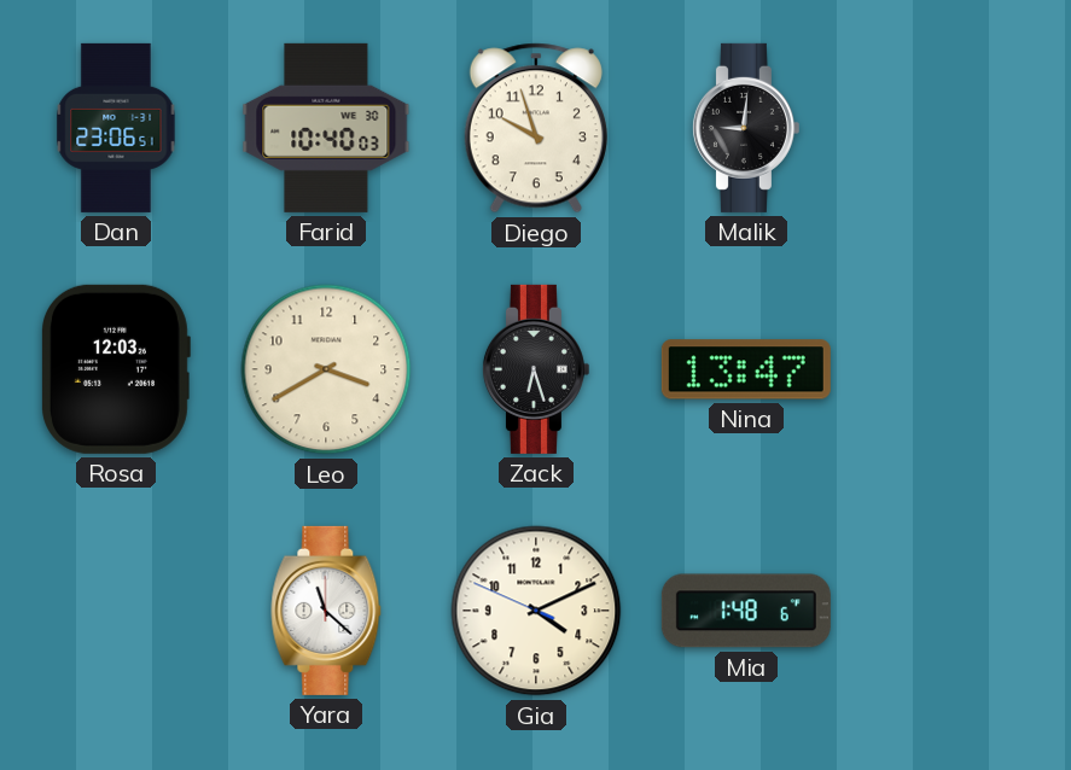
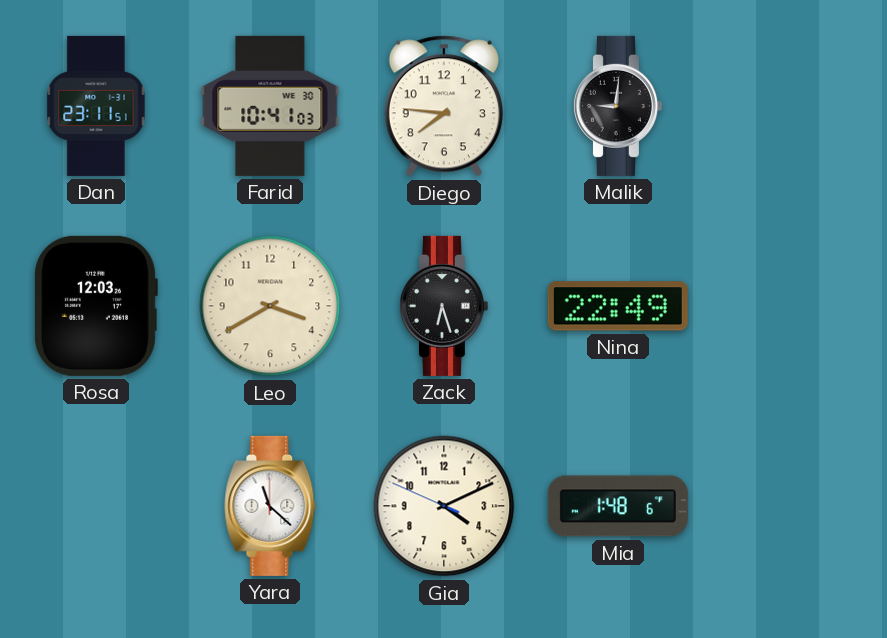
Dan: 23:06 -> 23:11
Farid: 10:40 -> 10:41
Diego: 9:57 -> 7:46
Nina: 13:47 -> 22:49
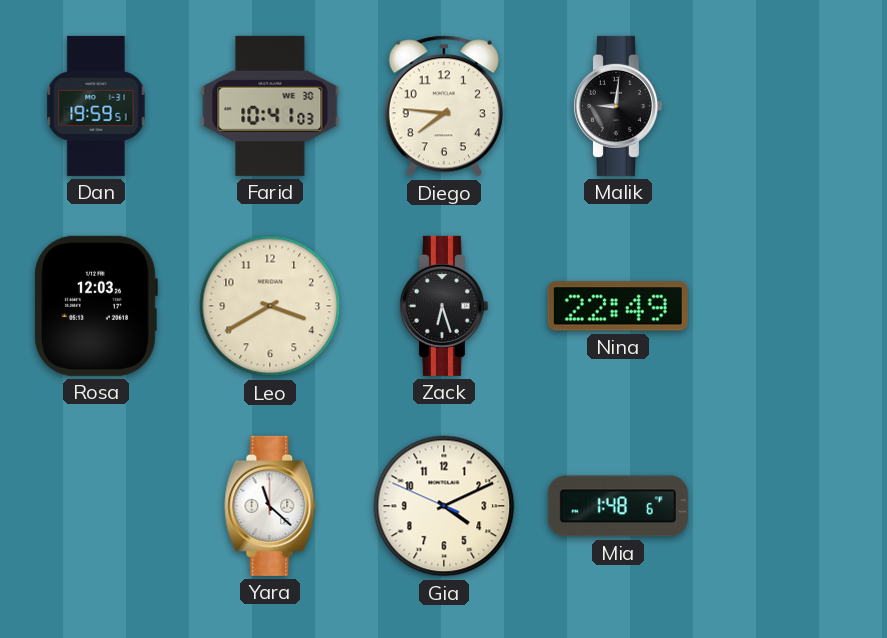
Dan: 23:11 -> 19:59
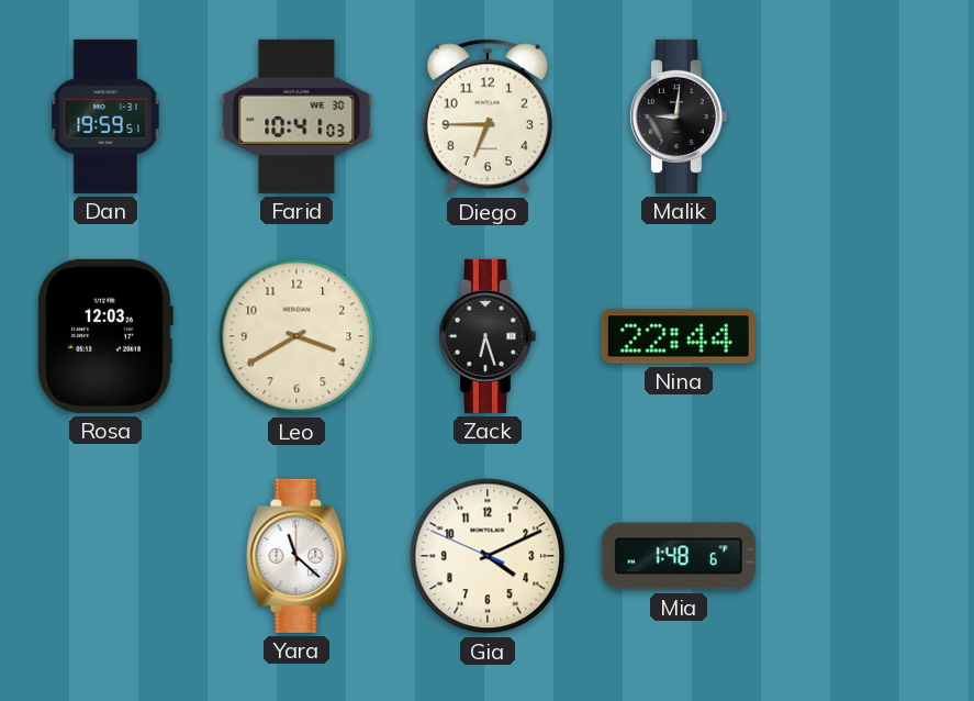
Diego: 7:46 -> 6:45
Nina: 22:49 -> 22:44
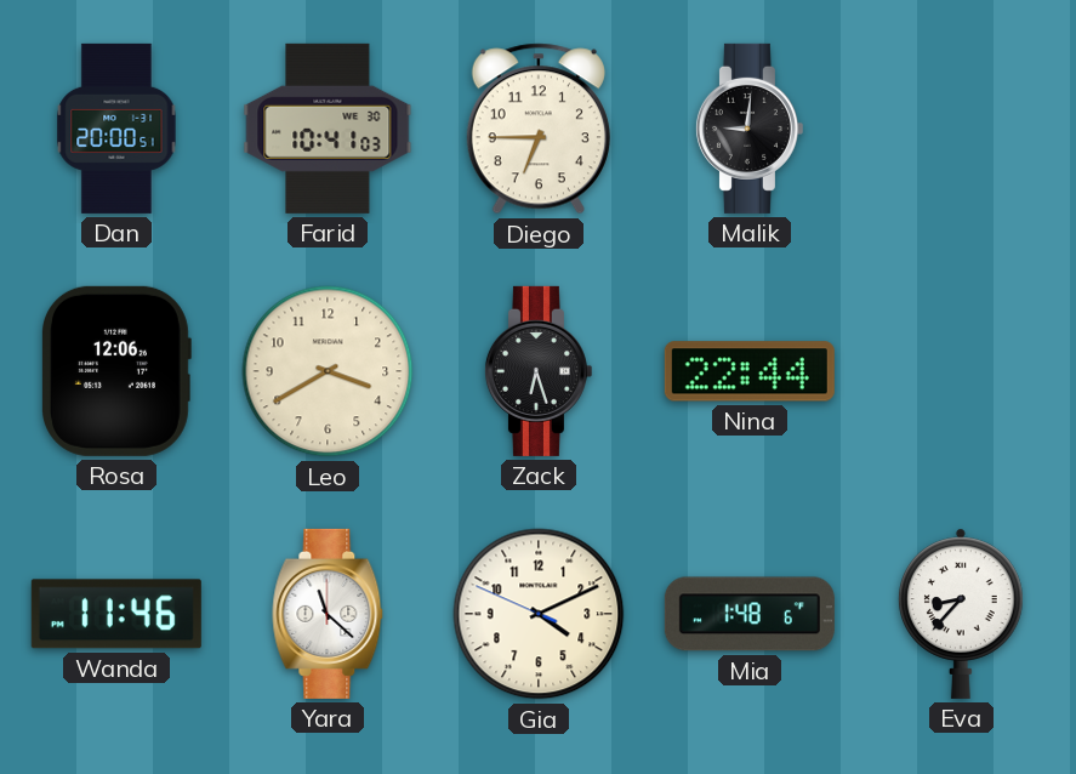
Dan: 19:59 -> 20:00
Rosa: 12:03 -> 12:06
Wanda: none -> 11:46
Eva: none -> 8:37
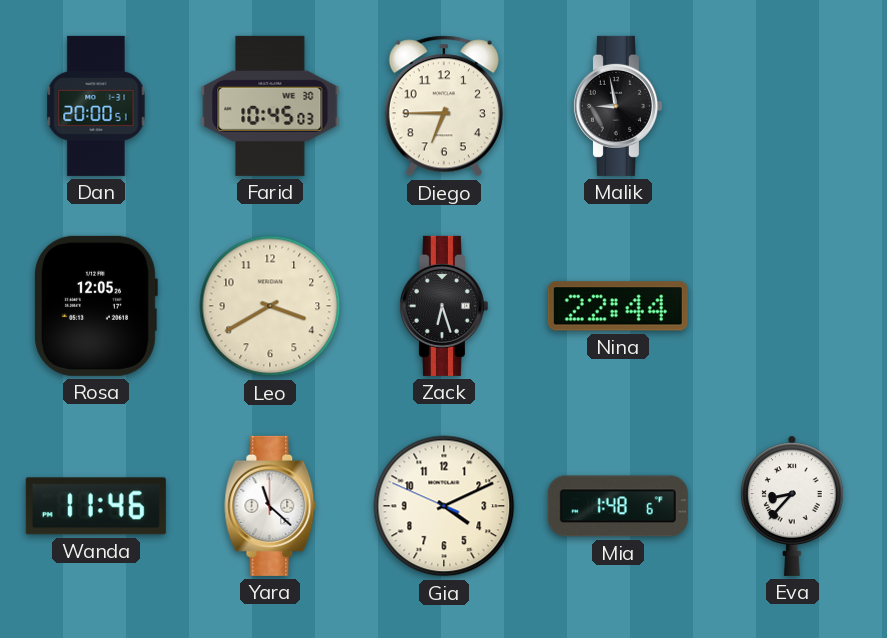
Farid: 10:41 -> 10:45
Malik: 9:01 -> 8:58
Rosa: 12:06 -> 12:05
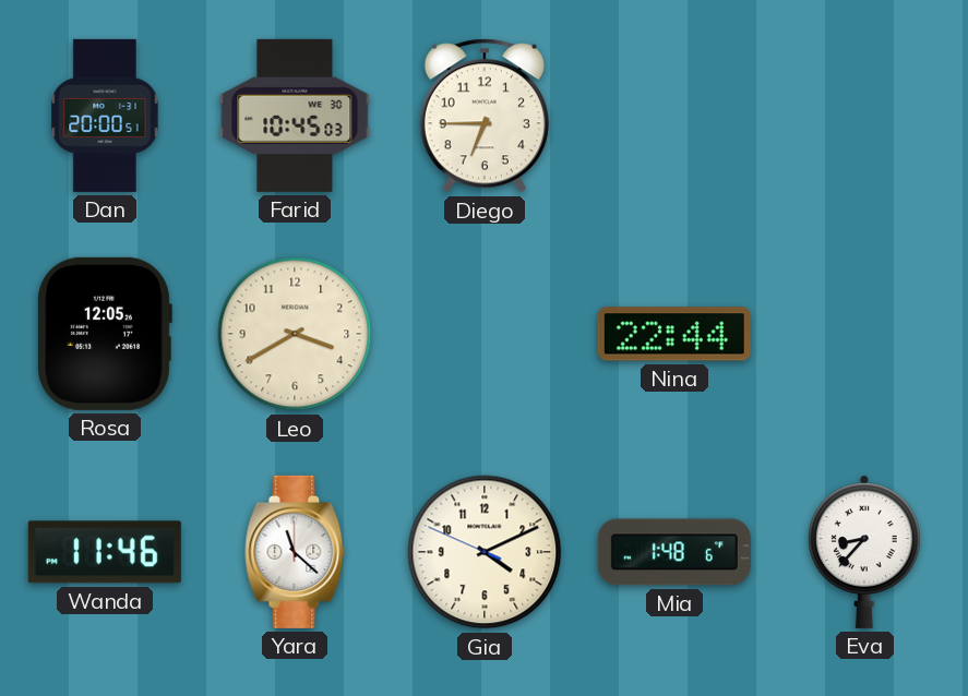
Malik: 8:58 -> none
Zack: 6:27 -> none
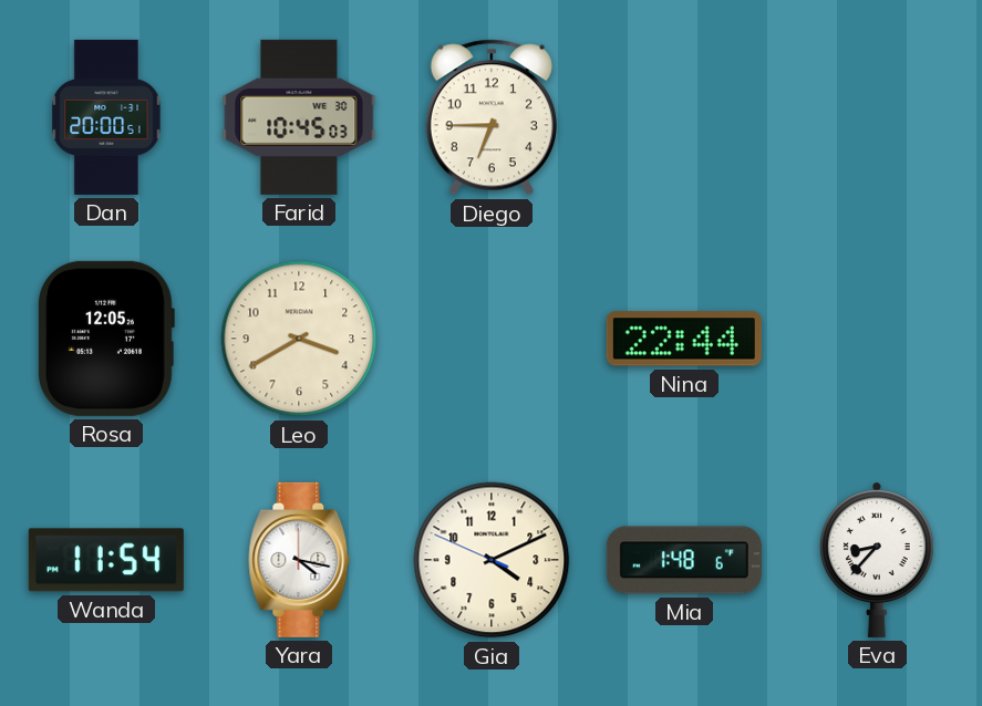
Wanda: 11:46 -> 11:54
Yara: 11:22 -> 4:17
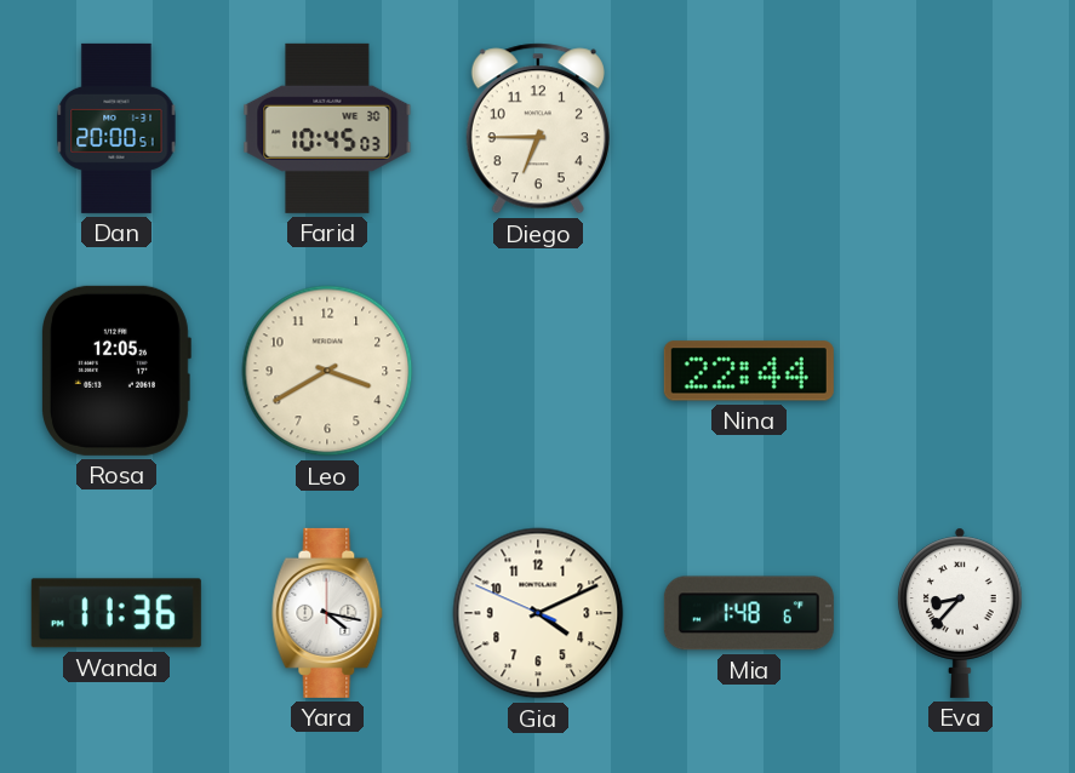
Wanda: 11:54 -> 11:36
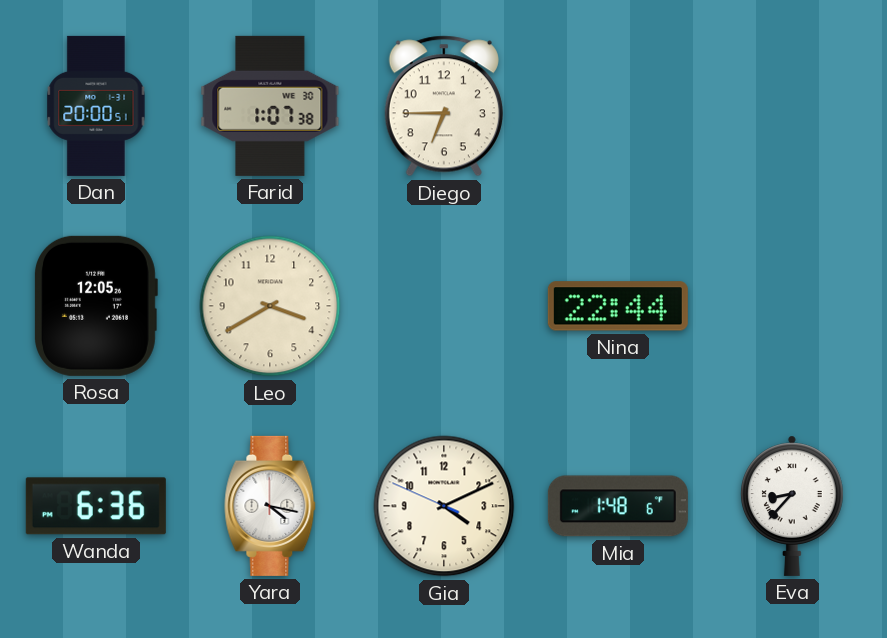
Farid: 10:45 -> 1:07
Wanda: 11:36 -> 6:36
